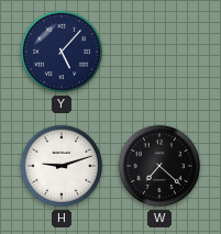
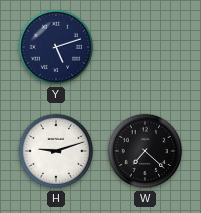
Y: 5:07 -> 5:12
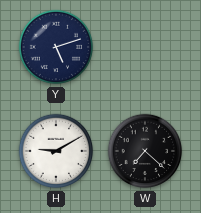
H: 9:12 -> 9:10
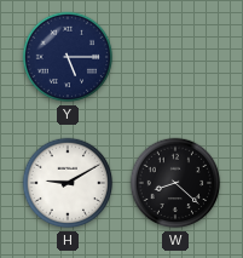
Y: 5:12 -> 5:15
W: 7:22 -> 8:22
